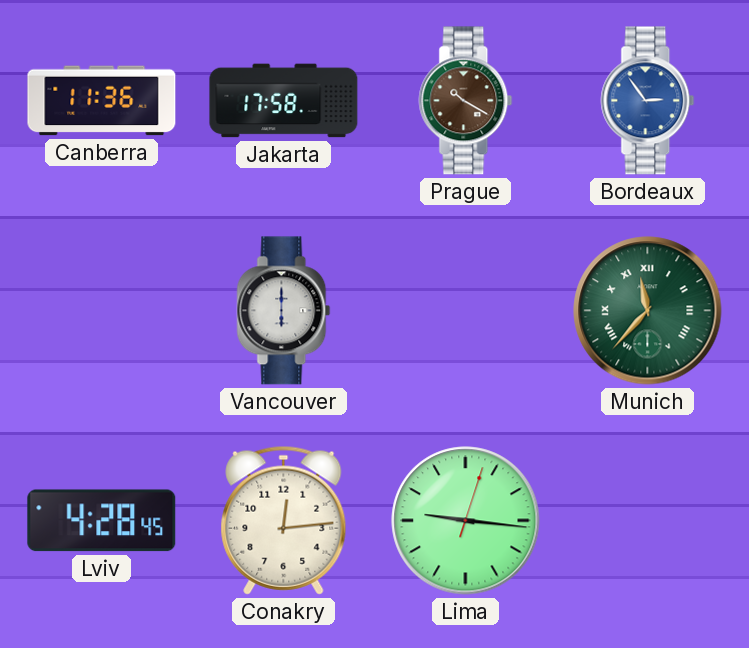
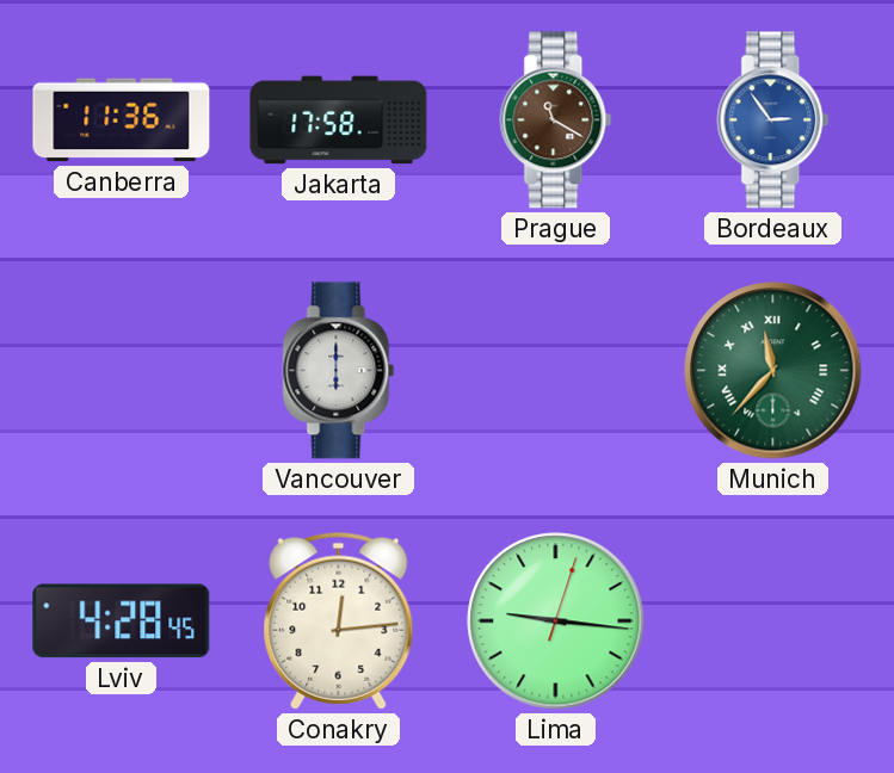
Prague: 10:20 -> 11:20
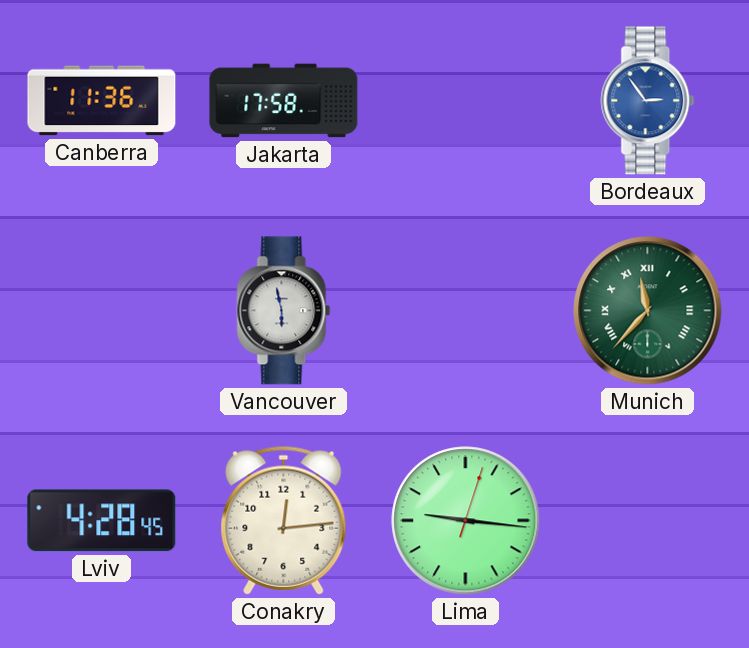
Prague: 11:20 -> none
Vancouver: 6:00 -> 5:58
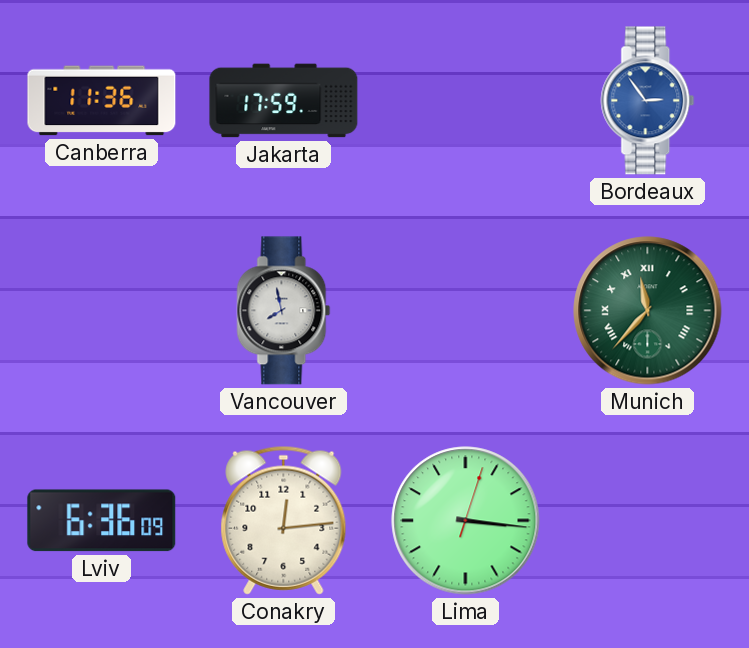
Jakarta: 17:58 -> 17:59
Vancouver: 5:58 -> 7:58
Lviv: 4:28 -> 6:36
Lima: 9:16 -> 3:16
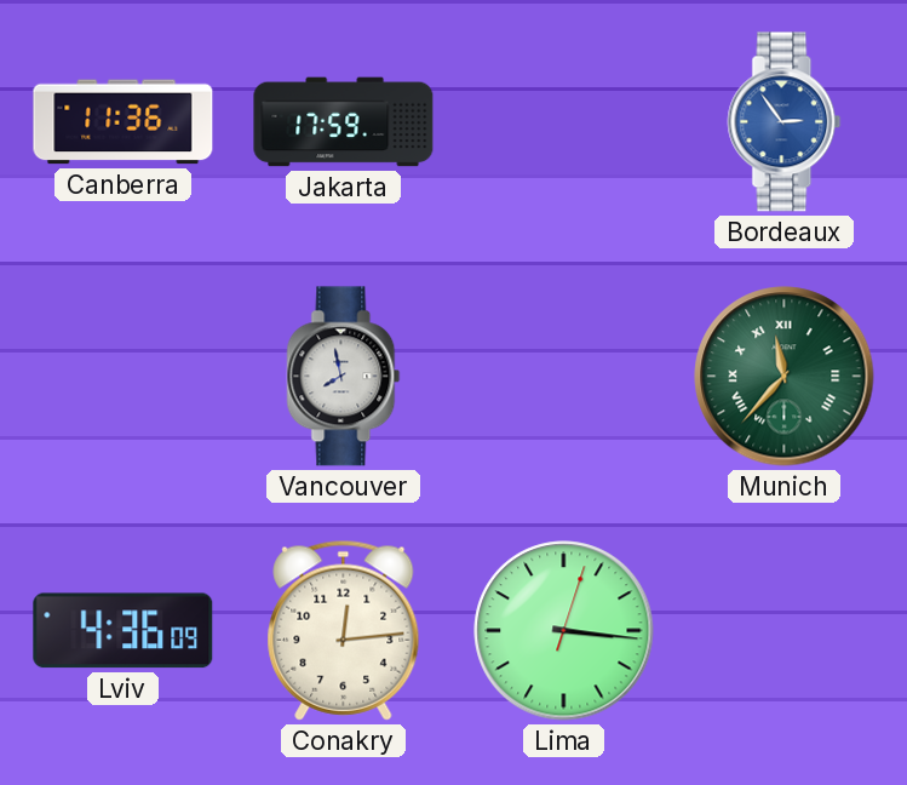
Lviv: 6:36 -> 4:36
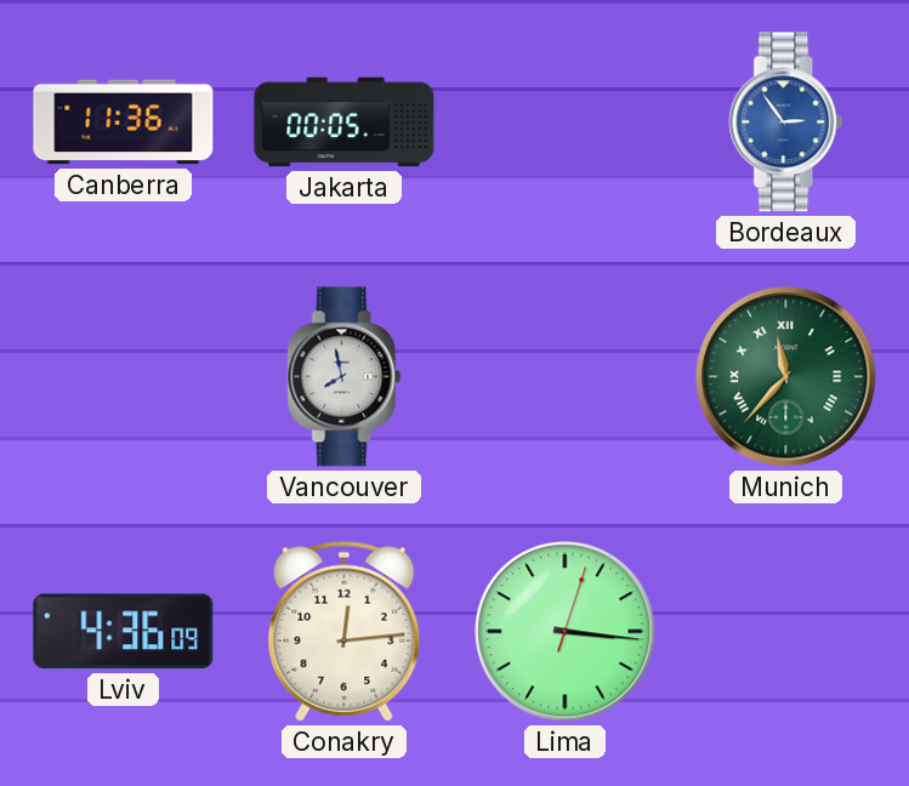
Jakarta: 17:59 -> 00:05
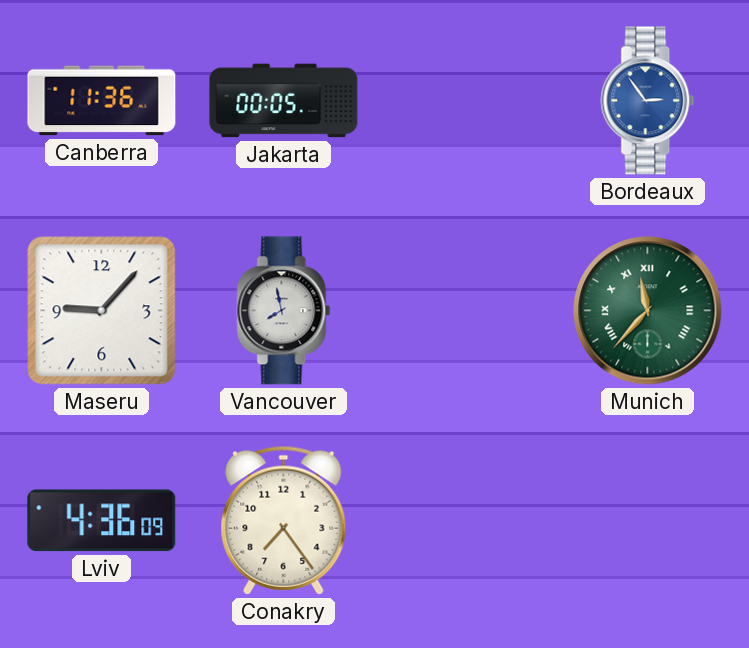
Maseru: none -> 9:07
Conakry: 12:14 -> 7:24
Lima: 3:16 -> none
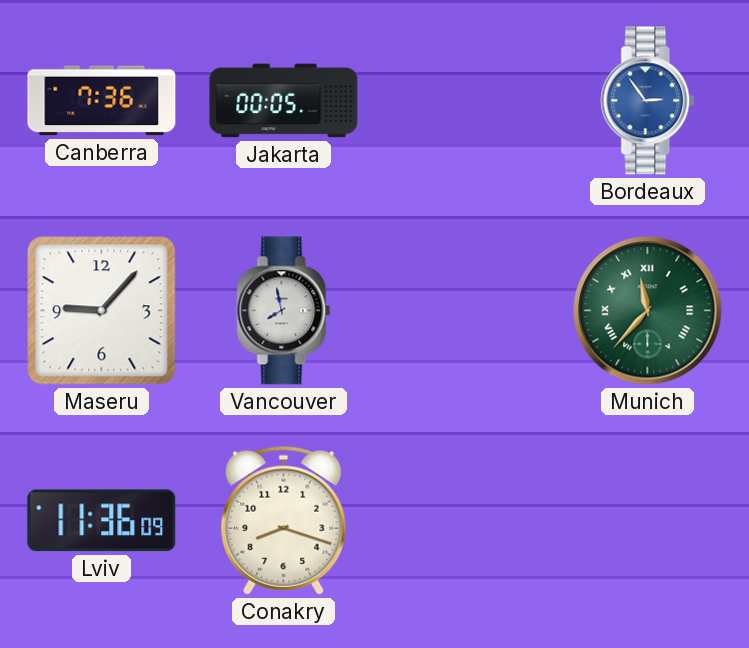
Canberra: 11:36 -> 7:36
Lviv: 4:36 -> 11:36
Conakry: 7:24 -> 8:18
